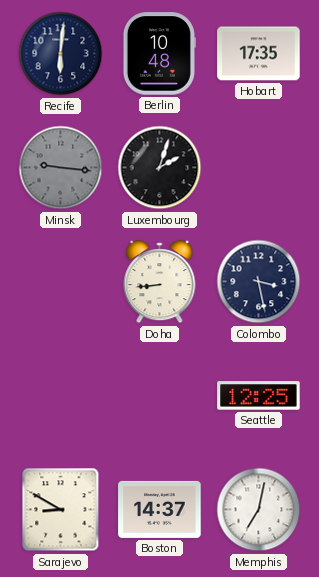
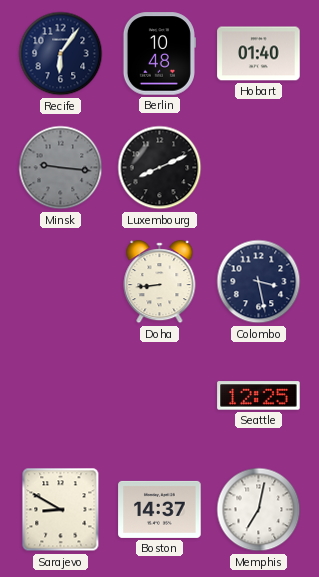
Recife: 6:01 -> 6:06
Hobart: 17:35 -> 01:40
Luxembourg: 2:03 -> 8:11
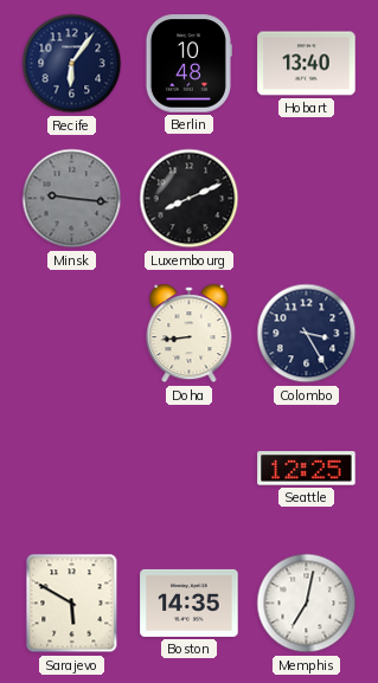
Hobart: 01:40 -> 13:40
Colombo: 3:28 -> 3:25
Sarajevo: 8:50 -> 5:50
Boston: 14:37 -> 14:35
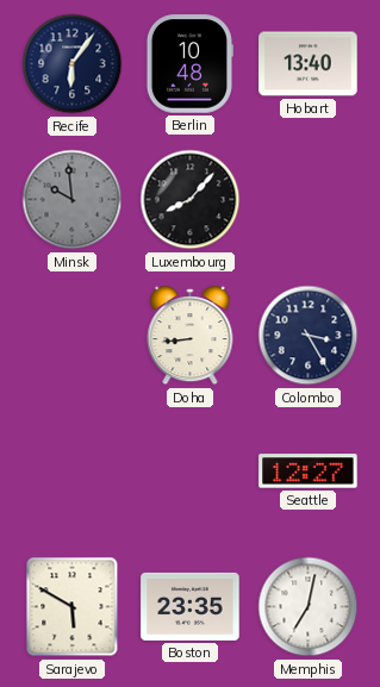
Minsk: 9:16 -> 9:59
Luxembourg: 8:11 -> 8:07
Seattle: 12:25 -> 12:27
Boston: 14:35 -> 23:35
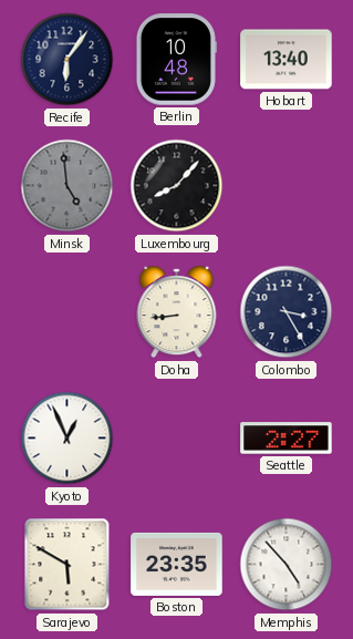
Minsk: 9:59 -> 4:59
Kyoto: none -> 12:56
Seattle: 12:27 -> 2:27
Memphis: 7:02 -> 4:53
